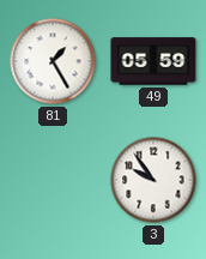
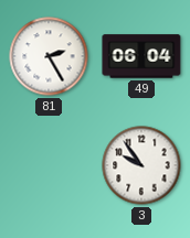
81: 1:25 -> 2:25
49: 05:59 -> 06:04
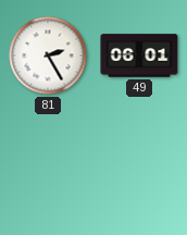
49: 06:04 -> 06:01
3: 9:54 -> none
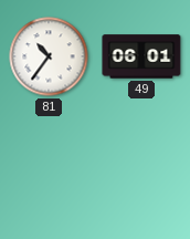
81: 2:25 -> 10:36
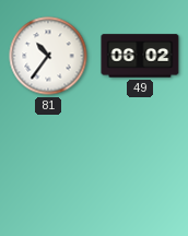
49: 06:01 -> 06:02
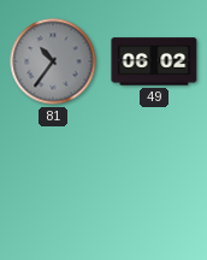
81 dial: white -> grey
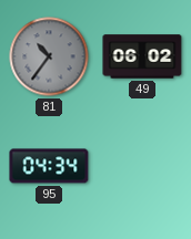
95: none -> 04:34
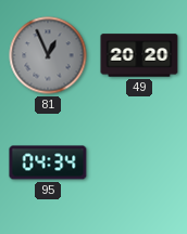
81: 10:36 -> 12:56
49: 06:02 -> 20:20
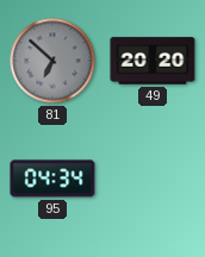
81: 12:56 -> 6:52
